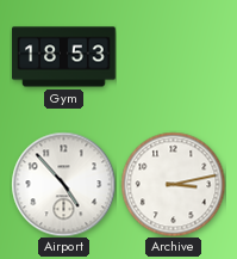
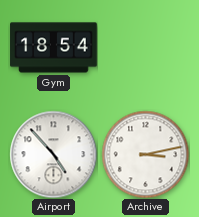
Gym: 18:53 -> 18:54
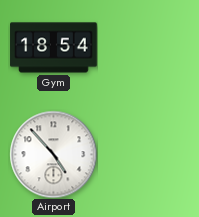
Archive: 3:13 -> none
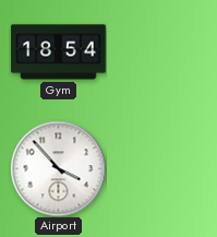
Airport: 4:53 -> 3:53
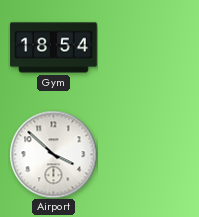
Airport: 3:53 -> 3:52
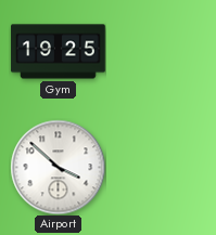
Gym: 18:54 -> 19:25
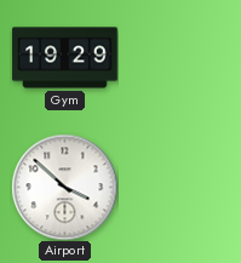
Gym: 19:25 -> 19:29
